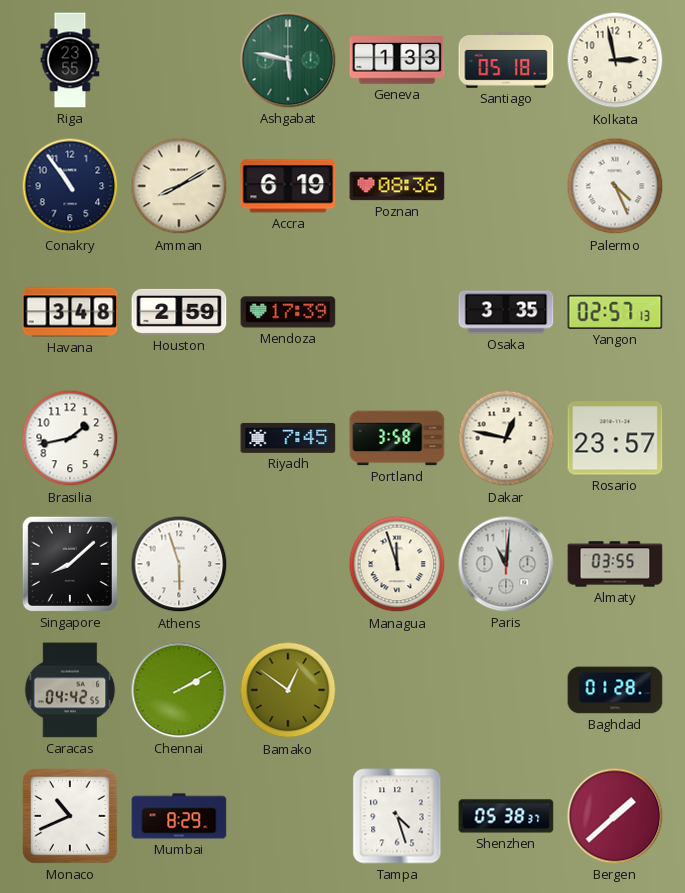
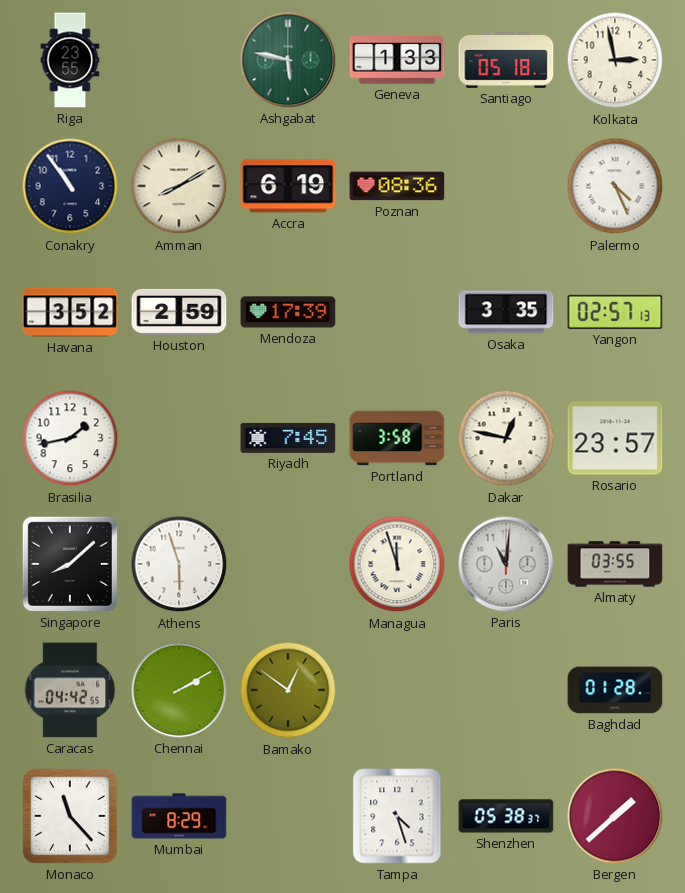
Havana: 3:48 -> 3:52
Monaco: 10:41 -> 11:23
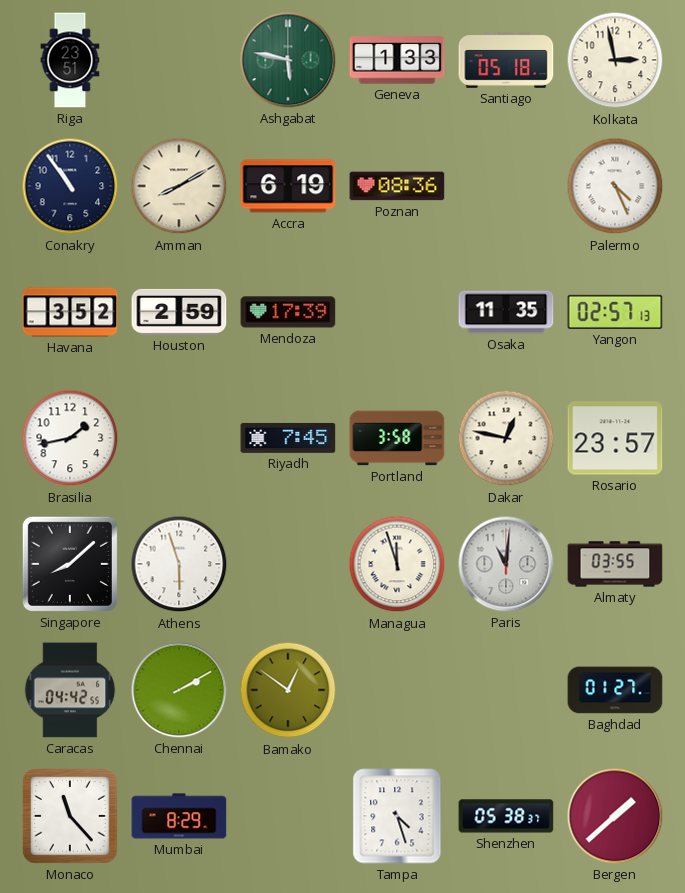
Riga: 23:55 -> 23:51
Osaka: 3:35 -> 11:35
Baghdad: 01:28 -> 01:27
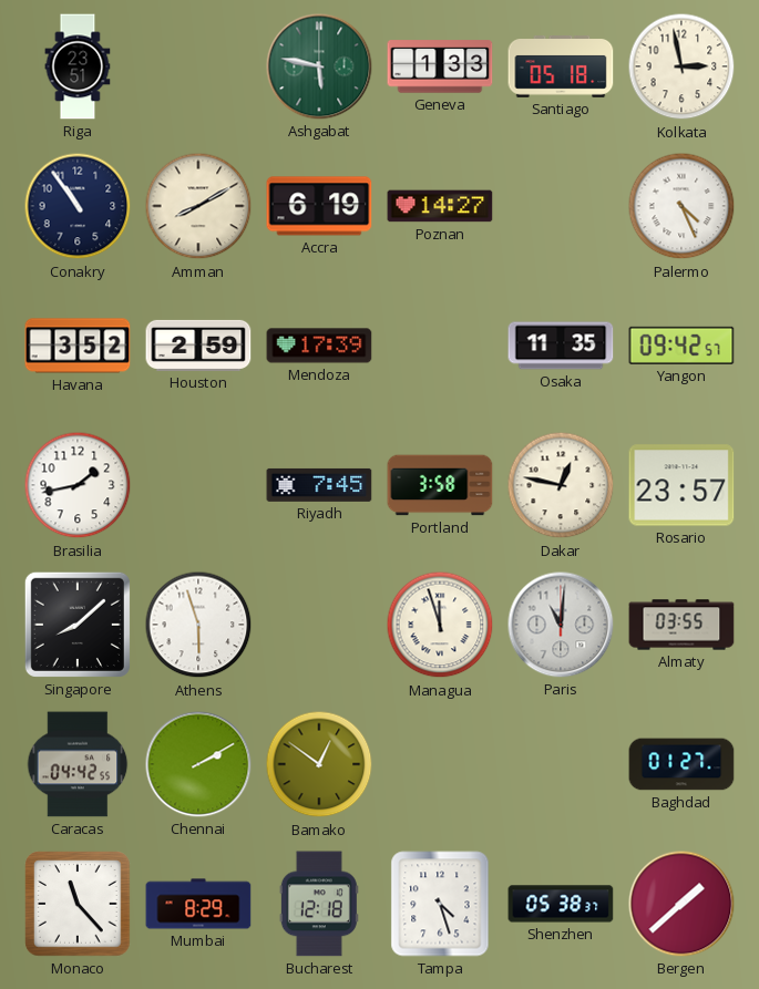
Poznan: 08:36 -> 14:27
Yangon: 02:57 -> 09:42
Bucharest: none -> 12:18
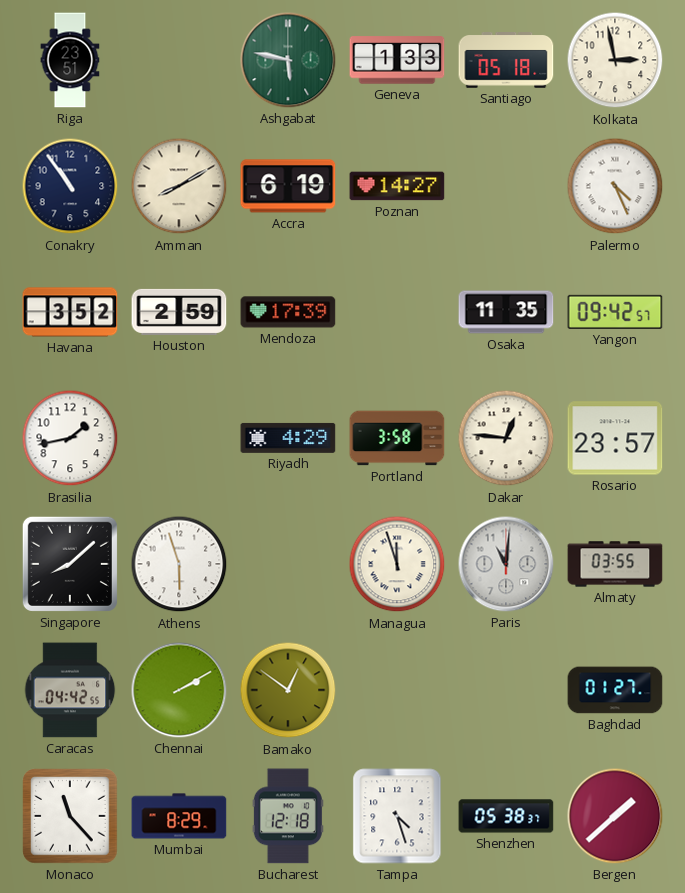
Riyadh: 7:45 -> 4:29
Dakar: 12:47 -> 12:46
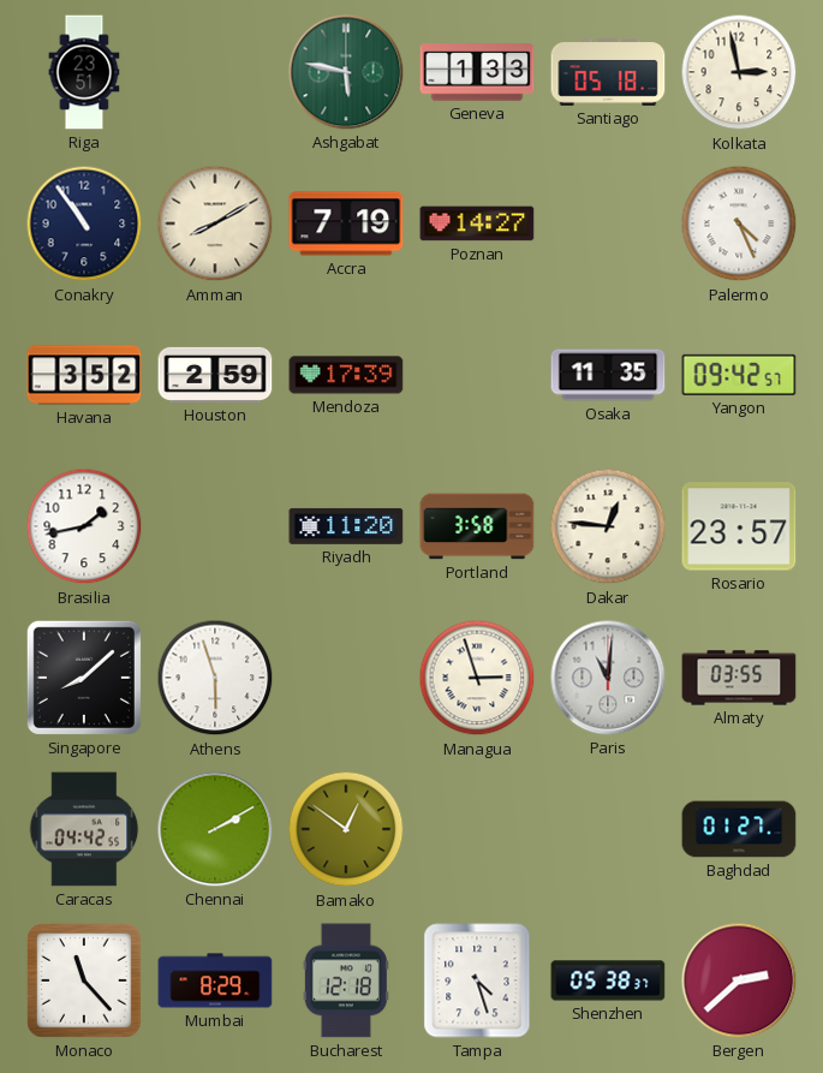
Accra: 6:19 -> 7:19
Riyadh: 4:29 -> 11:20
Managua: 11:57 -> 2:57
Bergen: 1:38 -> 2:38
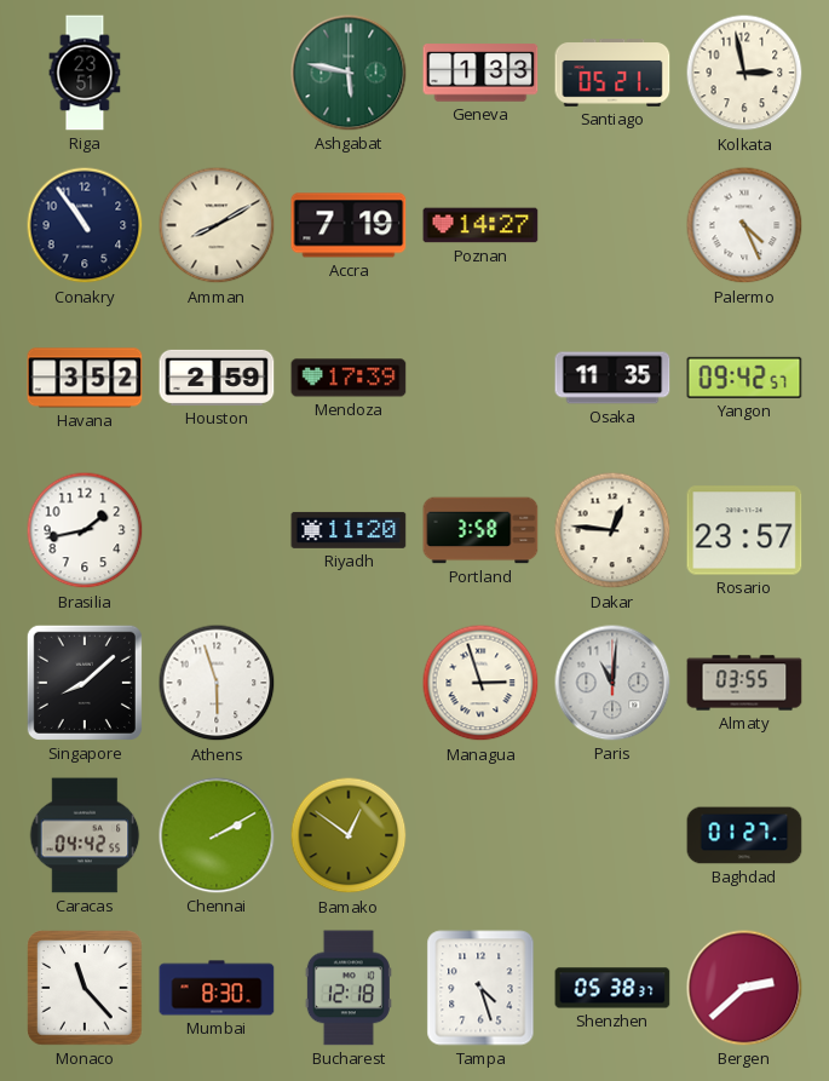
Santiago: 05:18 -> 05:21
Mumbai: 8:29 -> 8:30
